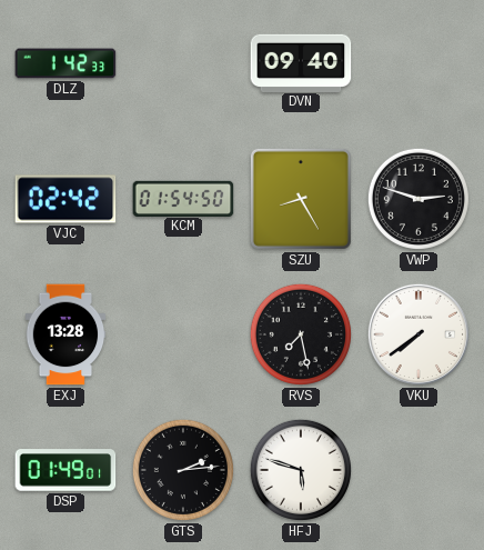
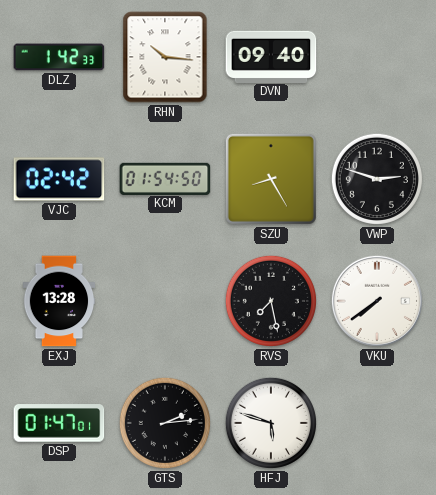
RHN: none -> 10:16
DSP: 01:49 -> 01:47
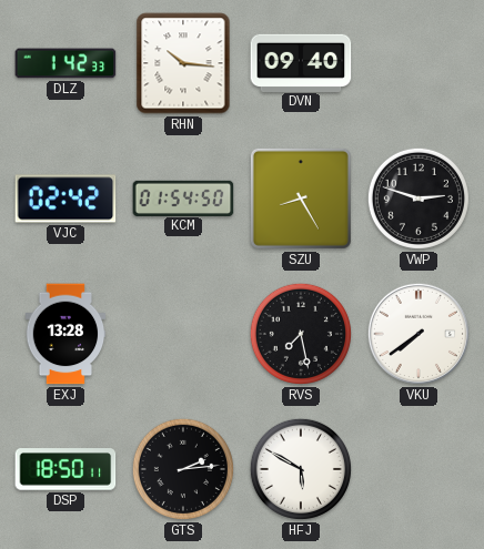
DSP: 01:47 -> 18:50
HFJ: 5:48 -> 5:50
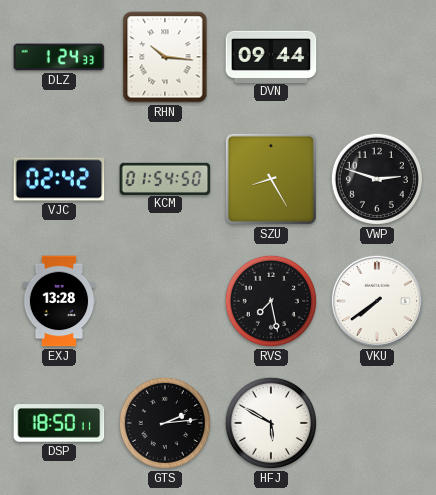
DLZ: 1:42 -> 1:24
DVN: 09:40 -> 09:44
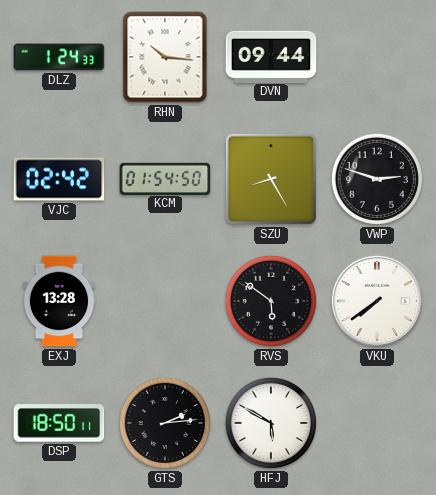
RVS: 7:28 -> 5:51
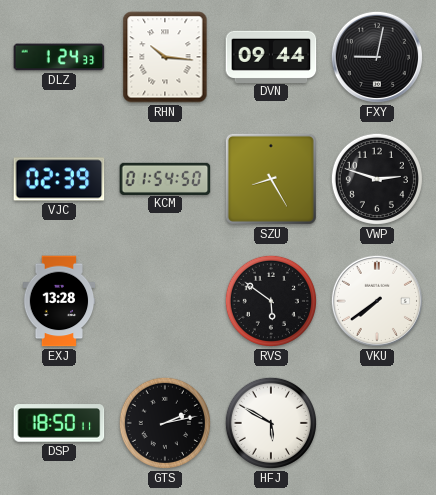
FXY: none -> 9:02
VJC: 02:42 -> 02:39
GTS: 2:14 -> 2:13
